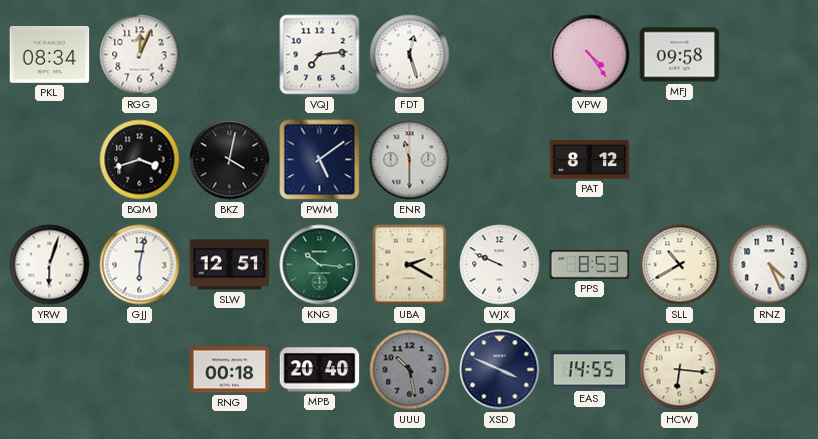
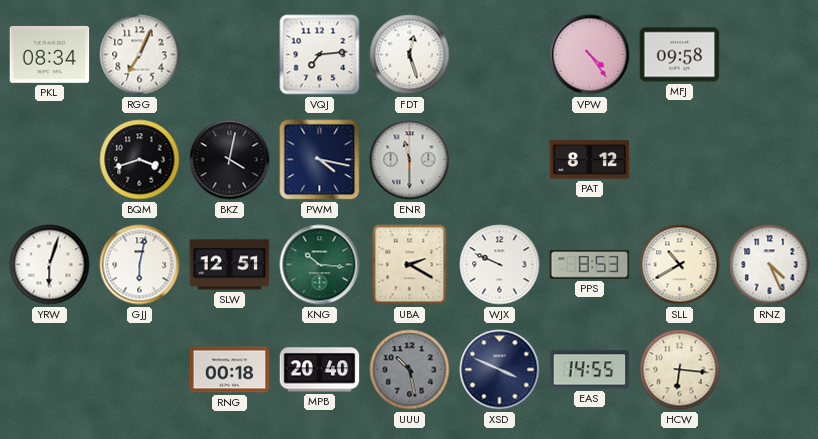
RGG: 12:04 -> 7:04
PWM: 5:09 -> 4:17
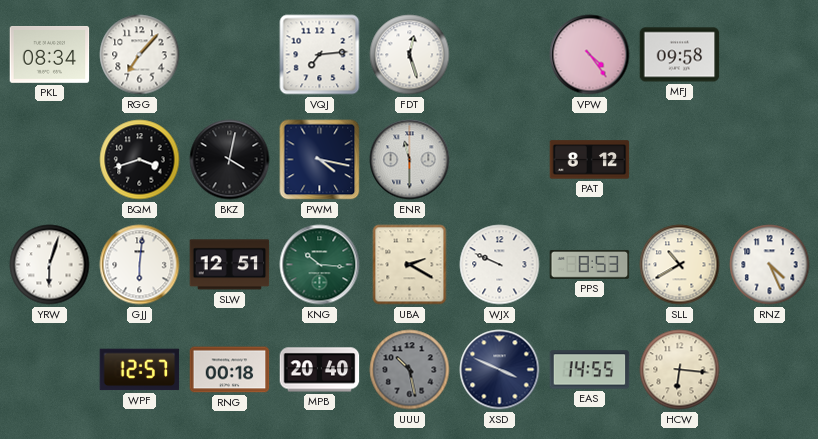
RGG: 7:04 -> 7:07
GJJ: 6:02 -> 6:01
WPF: none -> 12:57
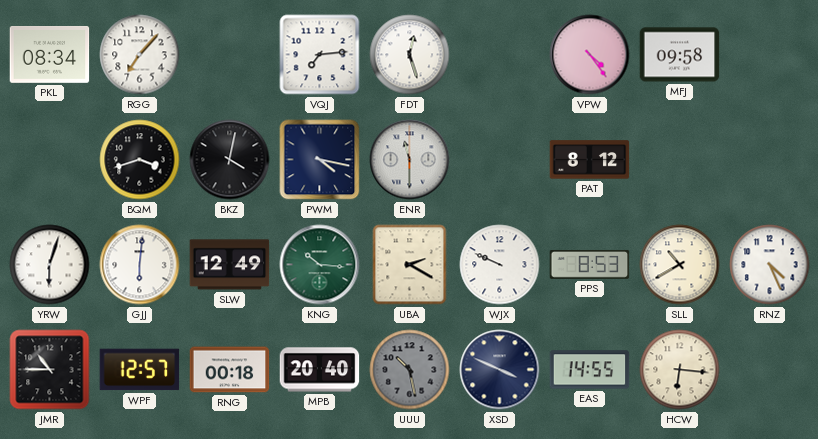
SLW: 12:51 -> 12:49
JMR: none -> 10:45
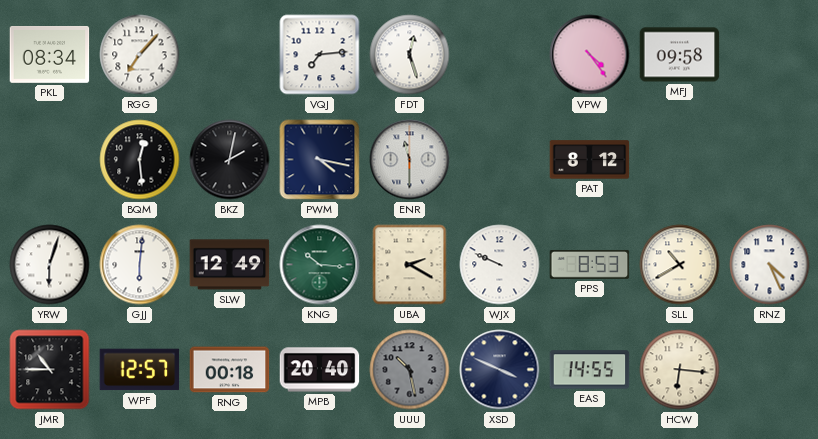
BQM: 3:42 -> 12:29
BKZ: 4:02 -> 2:02
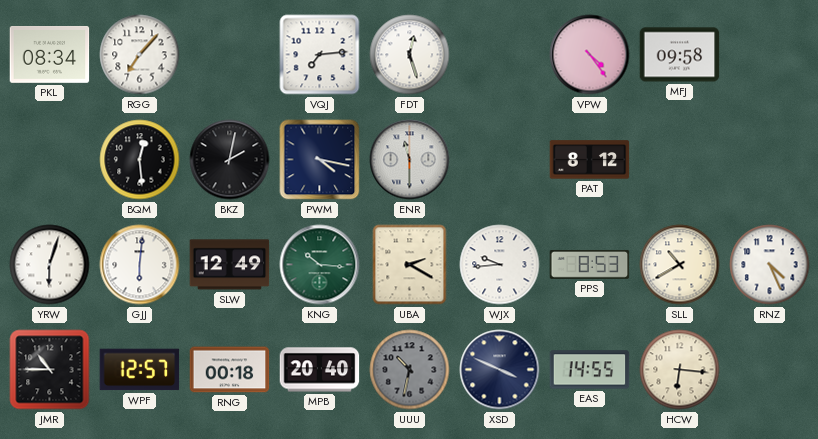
WJX: 9:49 -> 9:44
UUU: 10:28 -> 10:32
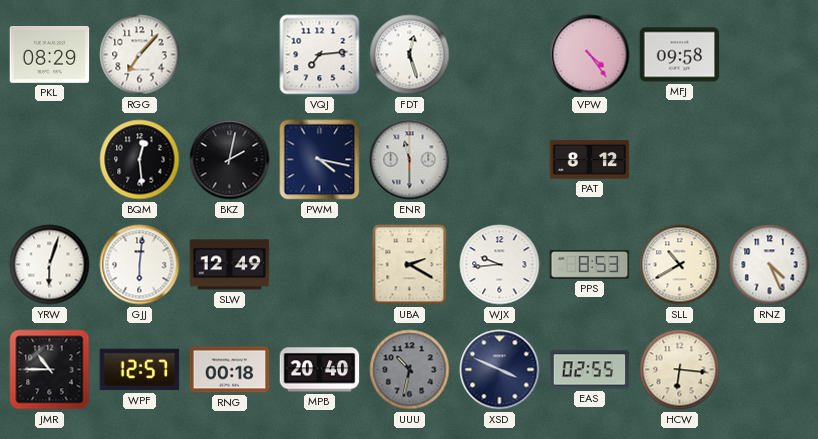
PKL: 08:34 -> 08:29
KNG: 10:16 -> none
EAS: 14:55 -> 02:55
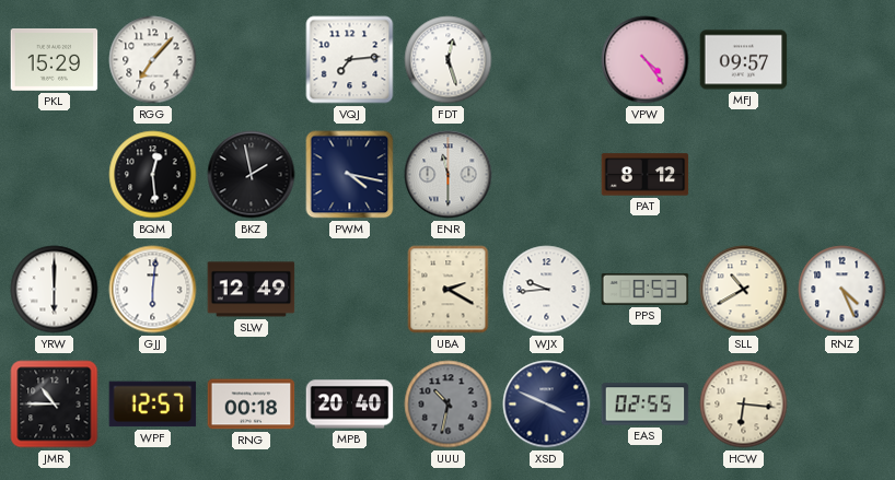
PKL: 08:29 -> 15:29
MFJ: 09:58 -> 09:57
BKZ: 2:02 -> 1:58
YRW: 6:03 -> 6:00
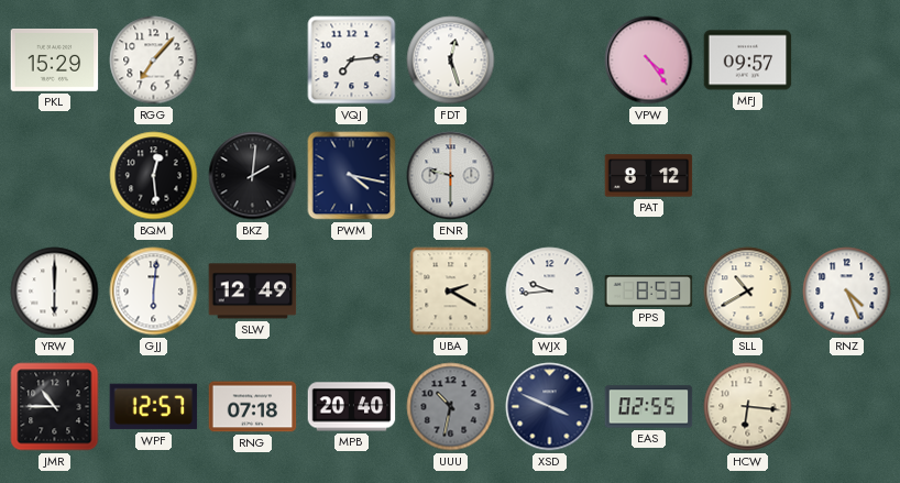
BKZ: 1:58 -> 2:01
ENR: 11:30 -> 9:30
RNG: 00:18 -> 07:18
